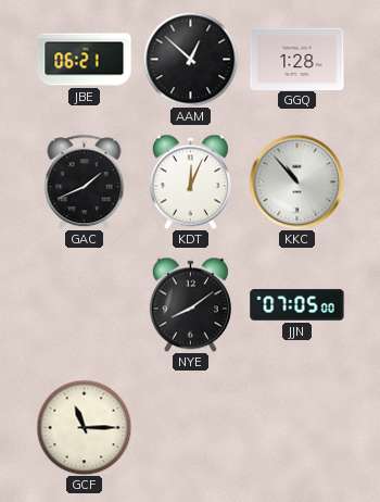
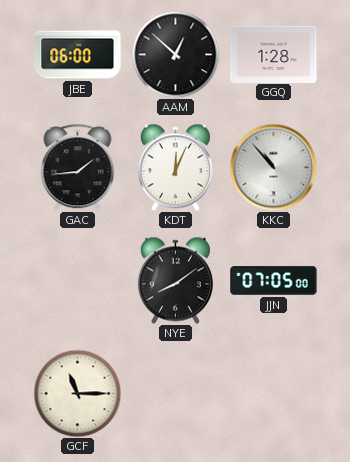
JBE: 06:21 -> 06:00
GAC: 1:41 -> 1:44
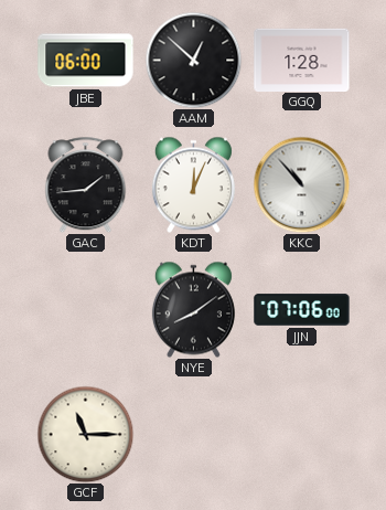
JJN: 07:05 -> 07:06
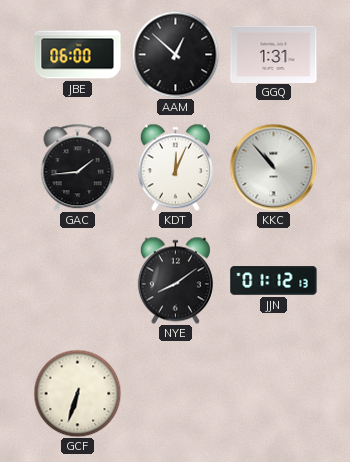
GGQ: 1:28 -> 1:31
JJN: 07:06 -> 01:12
GCF: 11:15 -> 6:33
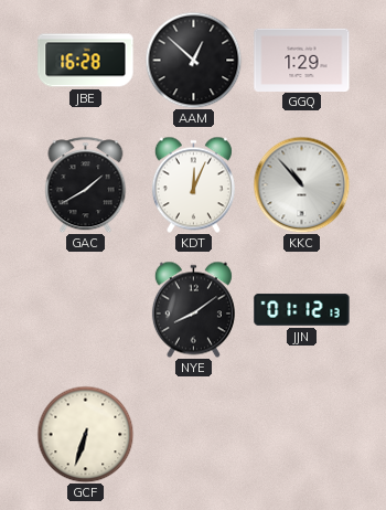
JBE: 06:00 -> 16:28
GGQ: 1:31 -> 1:29
GAC: 1:44 -> 1:40
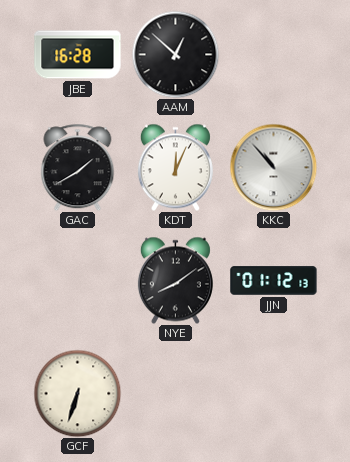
GGQ: 1:29 -> none
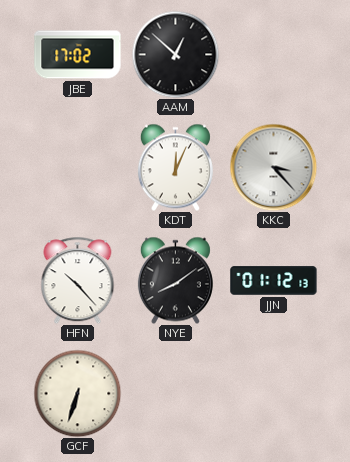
JBE: 16:28 -> 17:02
GAC: 1:40 -> none
KKC: 10:53 -> 3:23
HFN: none -> 10:23
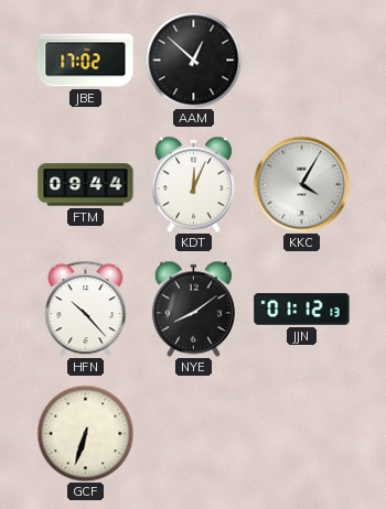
FTM: none -> 09:44
KKC: 3:23 -> 4:05
